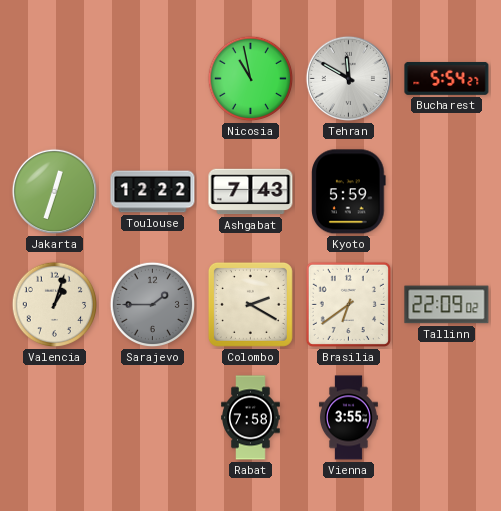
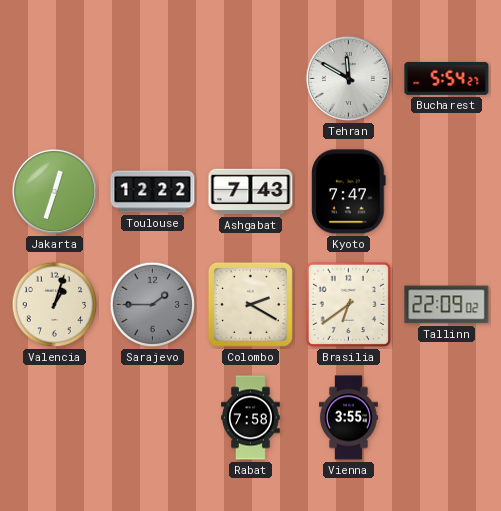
Nicosia: 10:58 -> none
Kyoto: 5:59 -> 7:47
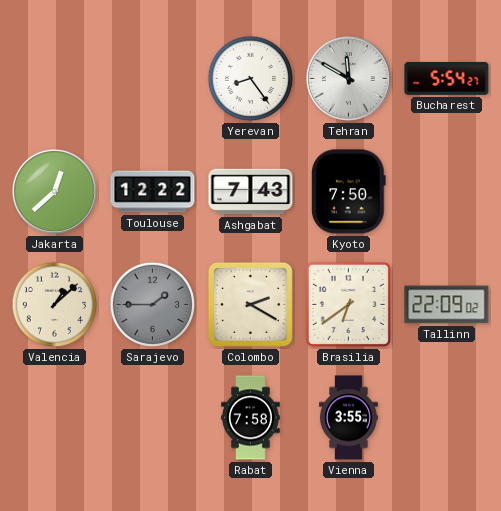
Yerevan: none -> 8:24
Jakarta: 12:33 -> 12:38
Kyoto: 7:47 -> 7:50
Valencia: 1:03 -> 1:08
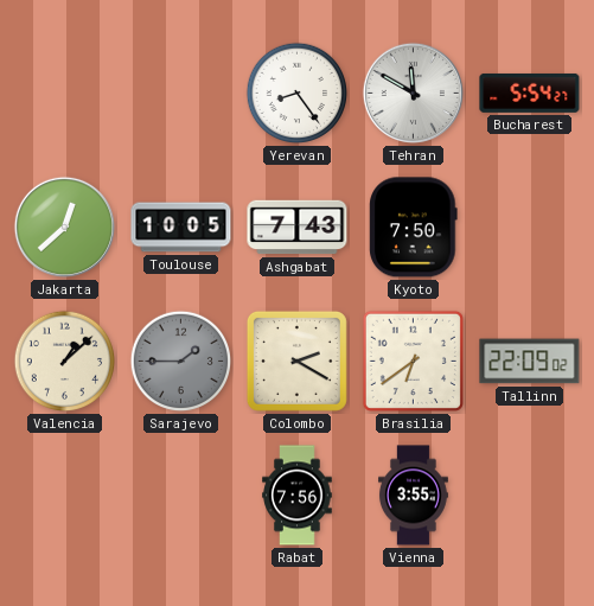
Toulouse: 12:22 -> 10:05
Rabat: 7:58 -> 7:56
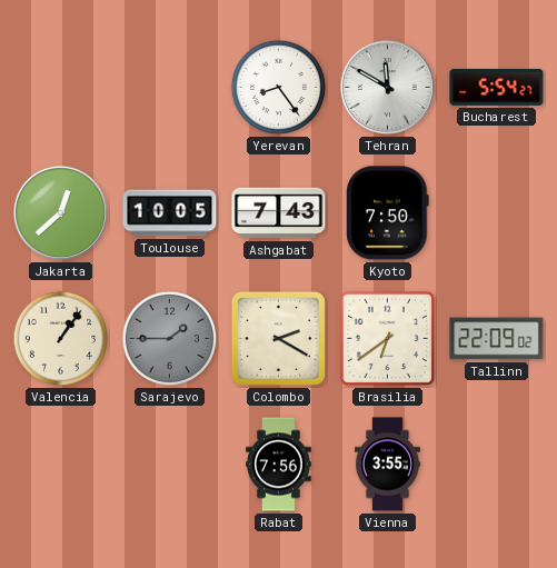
Valencia: 1:08 -> 1:06
